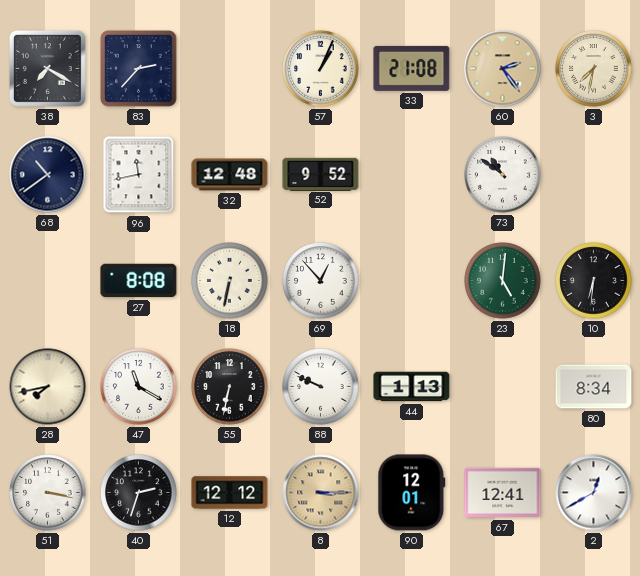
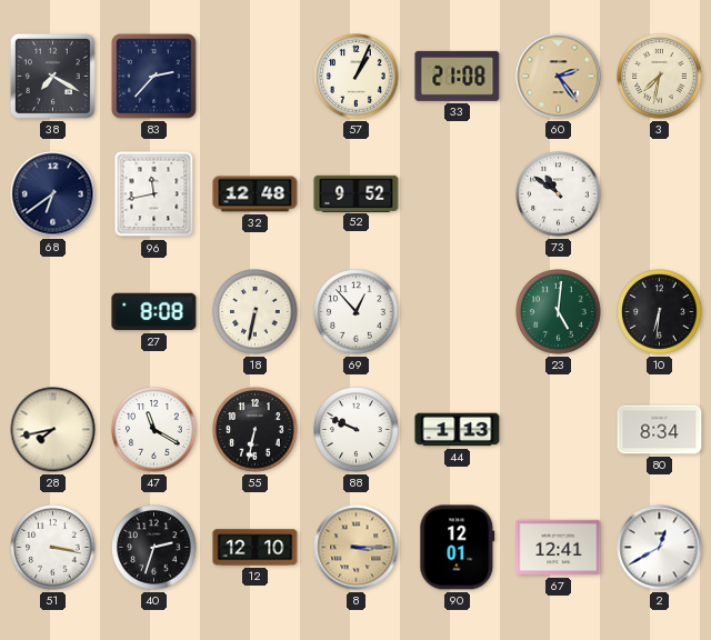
68: 10:39 -> 6:39
12: 12:12 -> 12:10
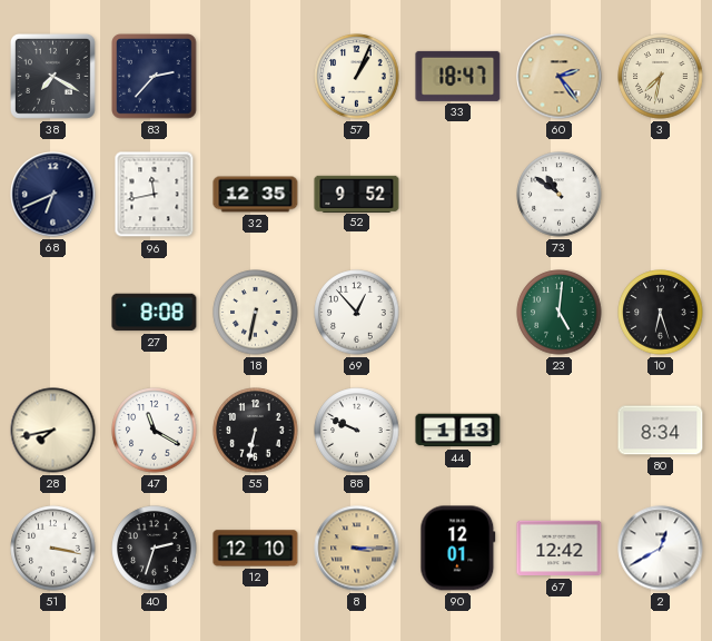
33: 21:08 -> 18:47
68: 6:39 -> 6:41
32: 12:48 -> 12:35
10: 6:31 -> 6:27
67: 12:41 -> 12:42
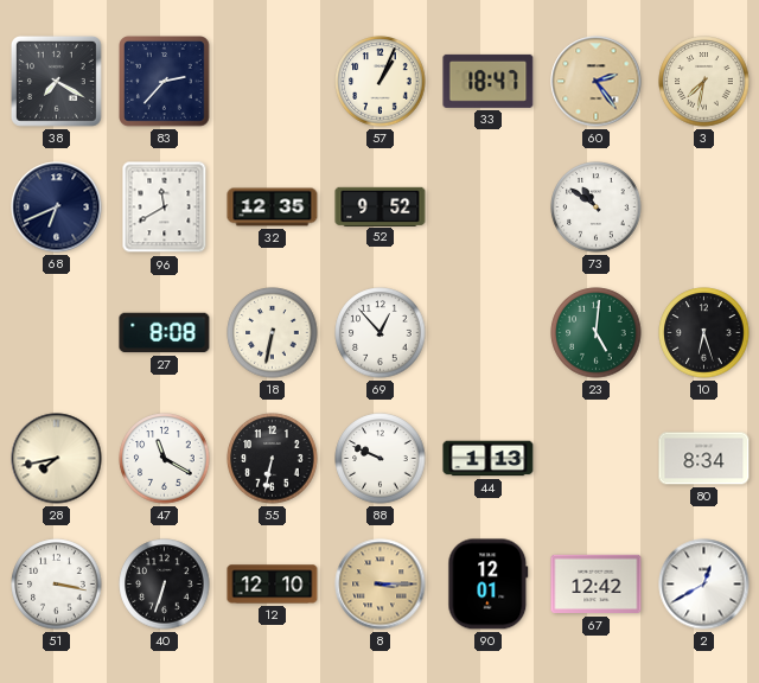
96: 11:43 -> 11:40
40: 2:33 -> 6:33
